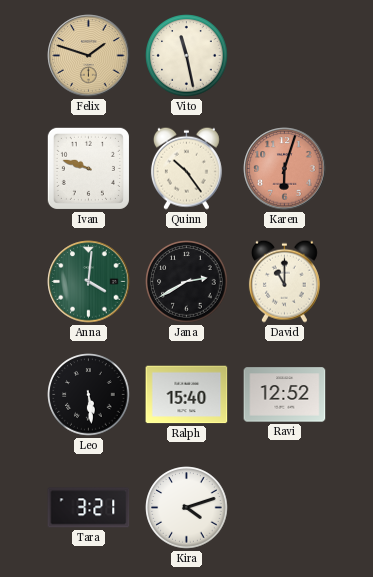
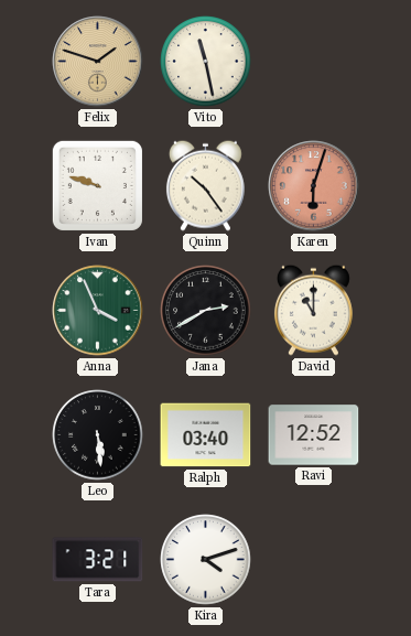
Anna: 4:01 -> 3:56
Ralph: 15:40 -> 03:40
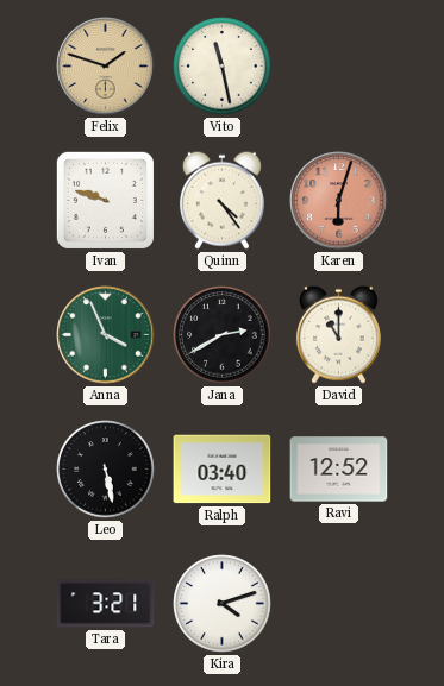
Quinn: 10:24 -> 4:24
Leo: 5:29 -> 5:28
